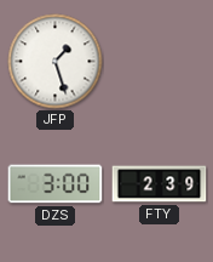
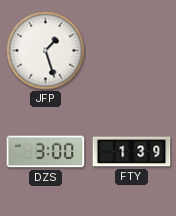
FTY: 2:39 -> 1:39
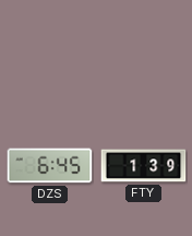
JFP: 1:27 -> none
DZS: 3:00 -> 6:45
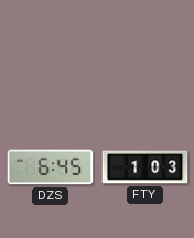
FTY: 1:39 -> 1:03
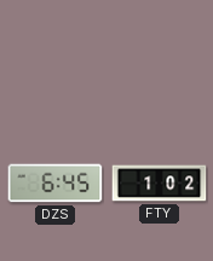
FTY: 1:03 -> 1:02
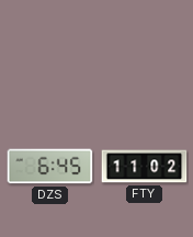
FTY: 1:02 -> 11:02
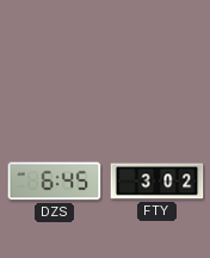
FTY: 11:02 -> 3:02
